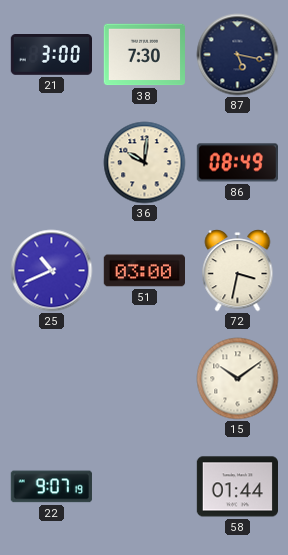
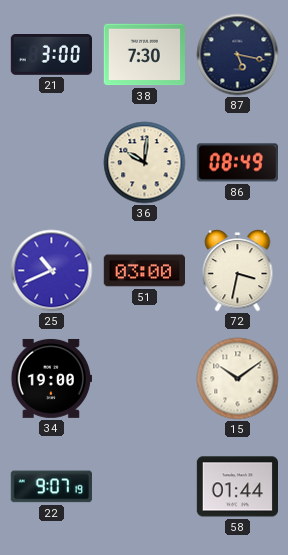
34: none -> 19:00
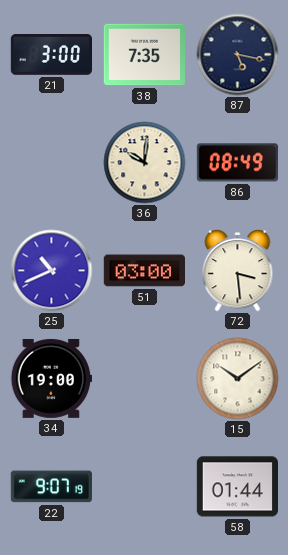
38: 7:30 -> 7:35
72: 3:32 -> 3:29
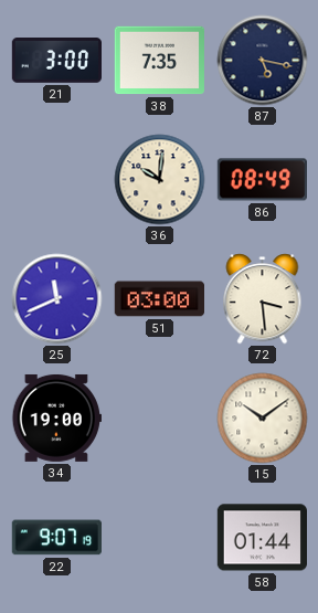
25: 10:41 -> 11:41
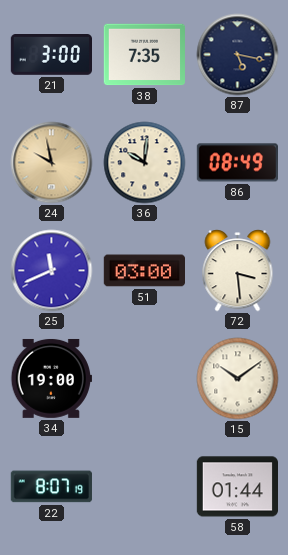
24: none -> 9:58
22: 9:07 -> 8:07
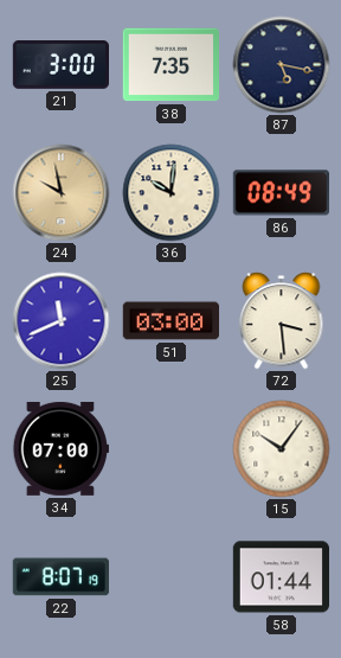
34: 19:00 -> 07:00
15: 10:09 -> 10:06
